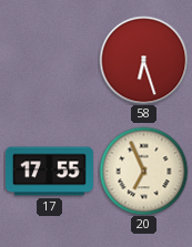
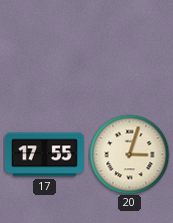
58: 6:27 -> none
20: 6:56 -> 3:03
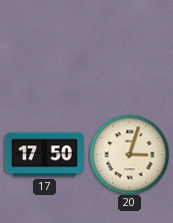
17: 17:55 -> 17:50
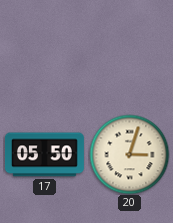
17: 17:50 -> 05:50
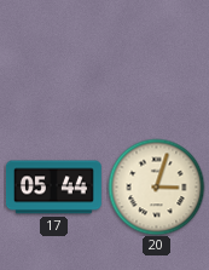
17: 05:50 -> 05:44
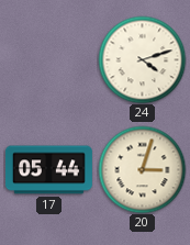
24: none -> 4:12
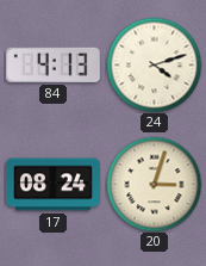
84: none -> 4:13
17: 05:44 -> 08:24
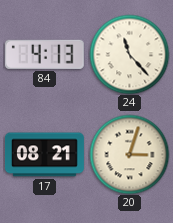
24: 4:12 -> 11:23
17: 08:24 -> 08:21
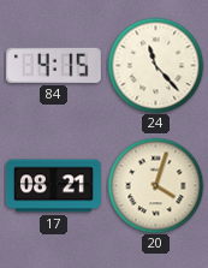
84: 4:13 -> 4:15
20: 3:03 -> 4:03
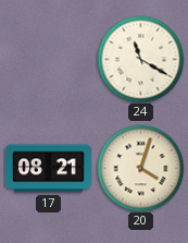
84: 4:15 -> none
24: 11:23 -> 11:20
